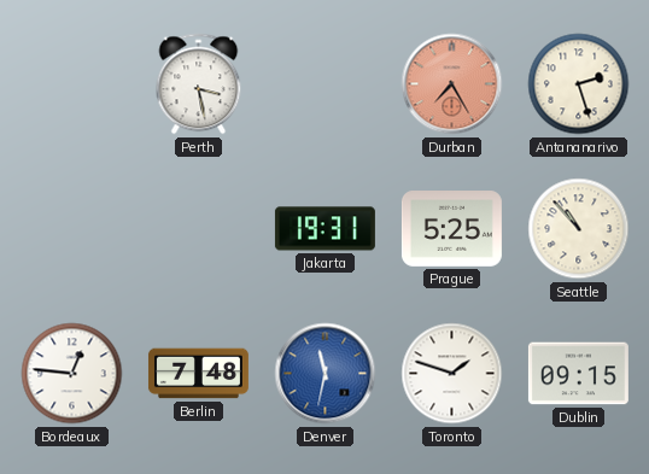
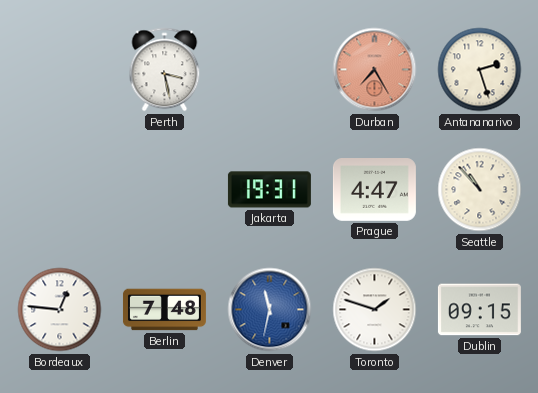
Prague: 5:25 -> 4:47
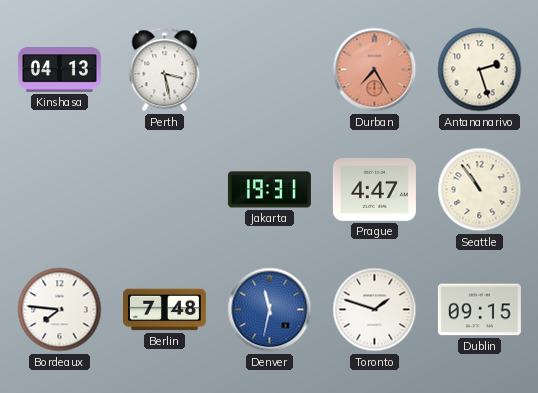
Kinshasa: none -> 04:13
Seattle: 10:53 -> 10:54
Bordeaux: 12:46 -> 7:46
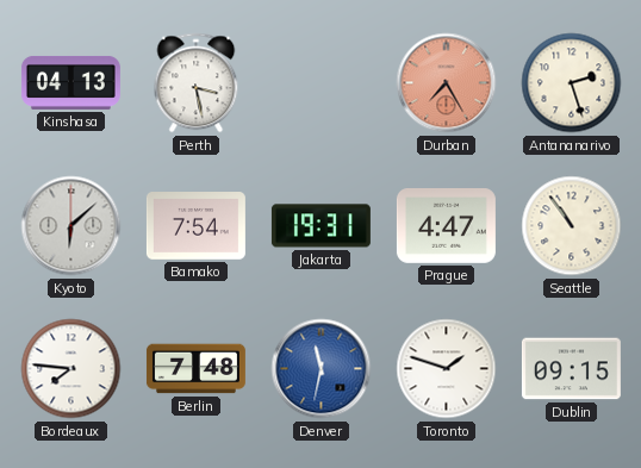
Kyoto: none -> 6:08
Bamako: none -> 7:54
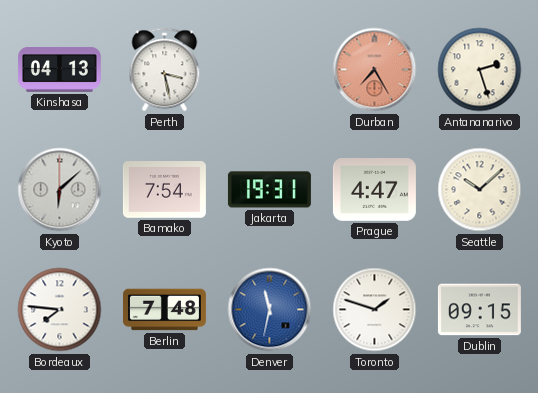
Seattle: 10:54 -> 10:08
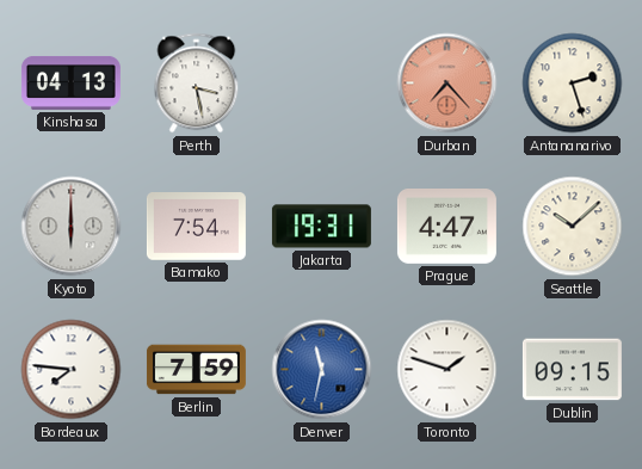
Durban: 7:25 -> 7:23
Kyoto: 6:08 -> 6:00
Berlin: 7:48 -> 7:59
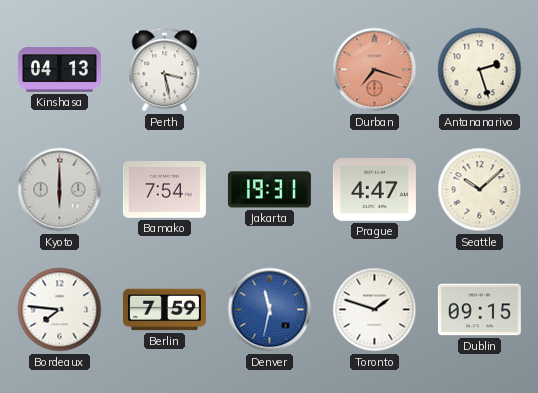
Durban: 7:23 -> 7:18
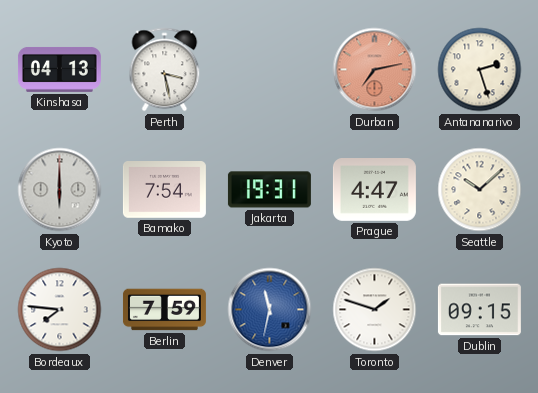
Durban: 7:18 -> 7:13
